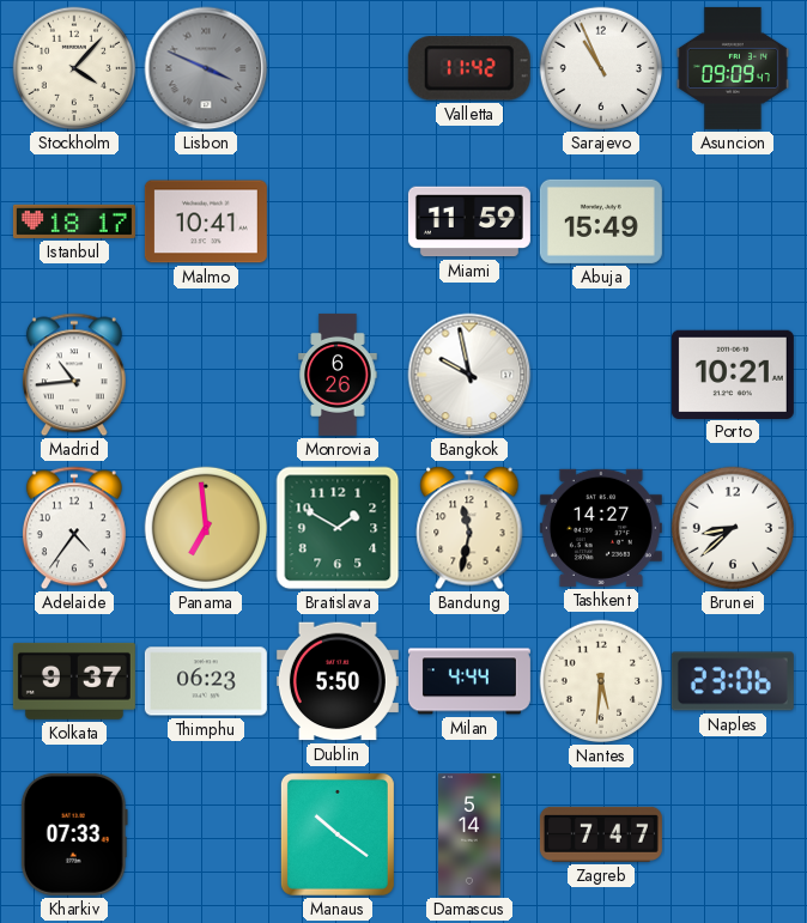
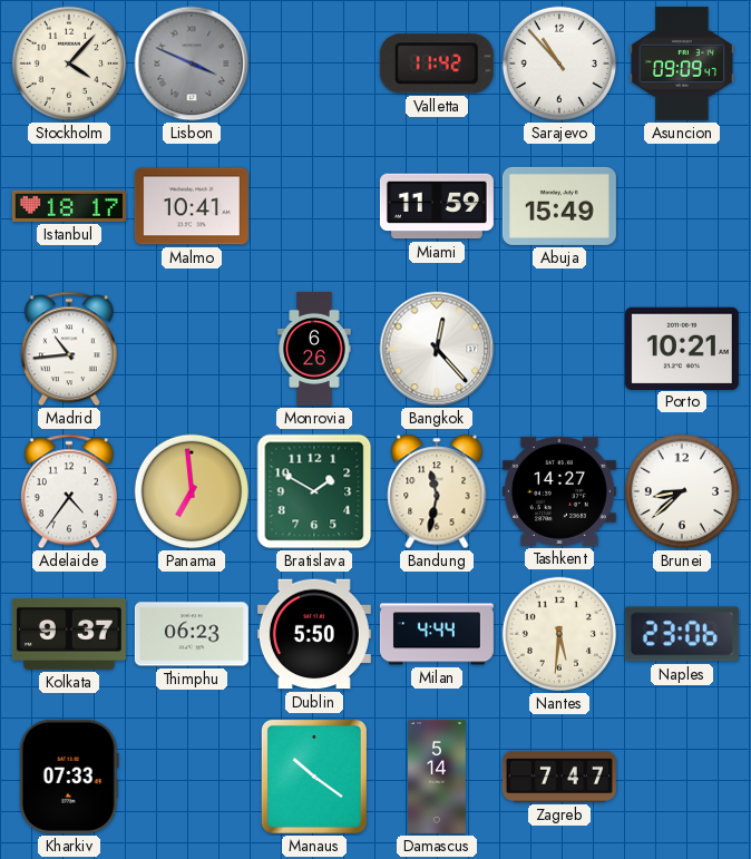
Sarajevo: 10:56 -> 10:53
Bangkok: 9:58 -> 12:23
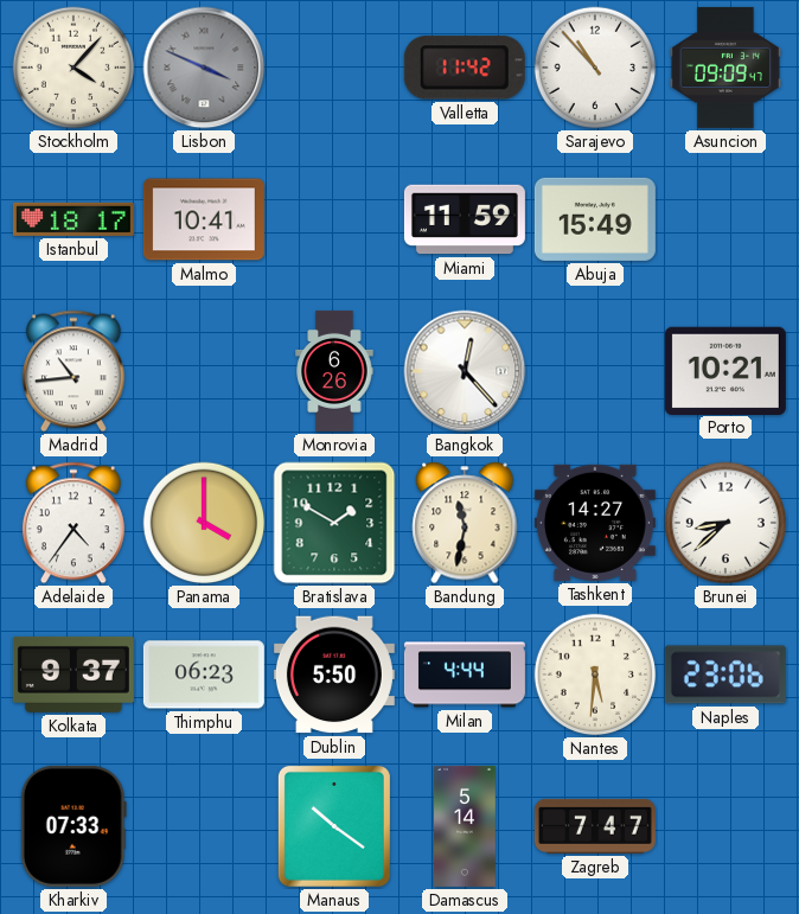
Panama: 6:59 -> 4:00
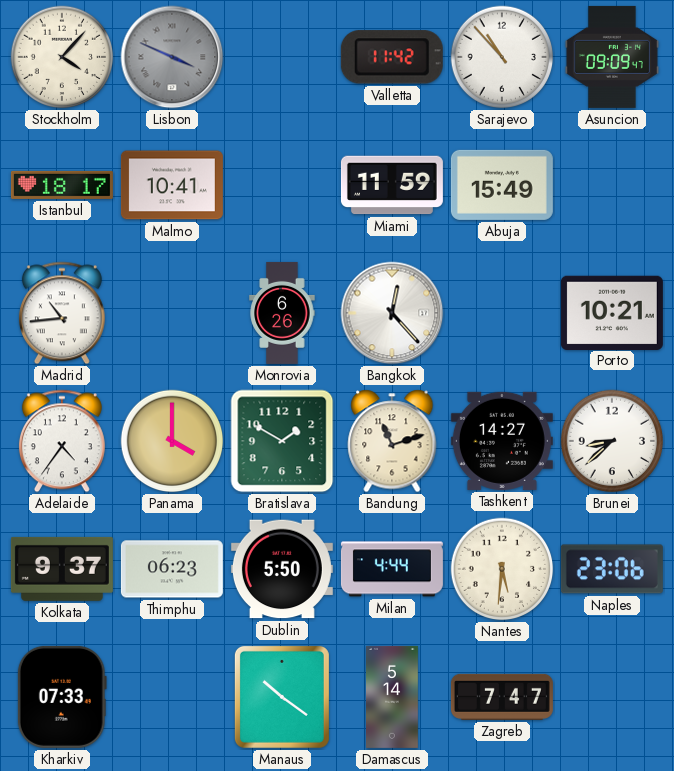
Bandung: 11:32 -> 11:12
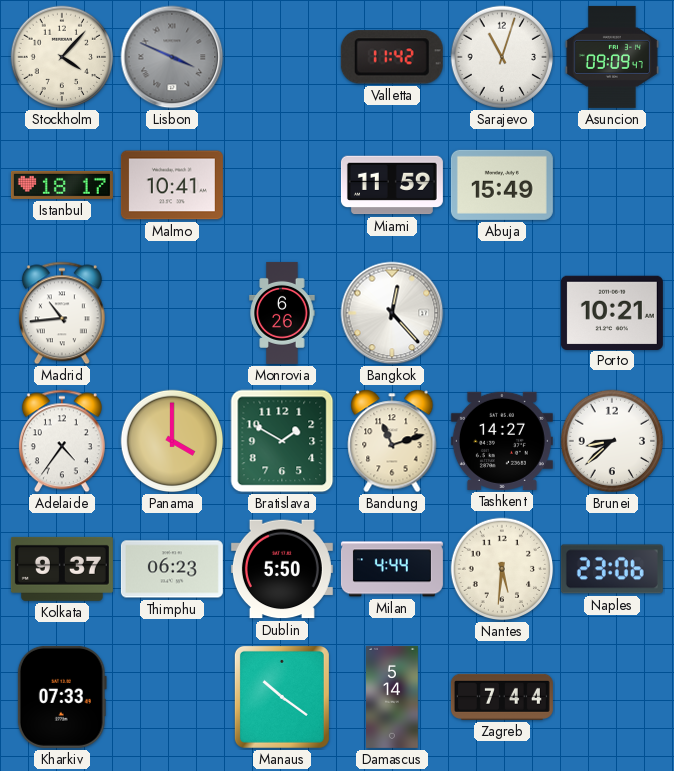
Sarajevo: 10:53 -> 11:03
Zagreb: 7:47 -> 7:44
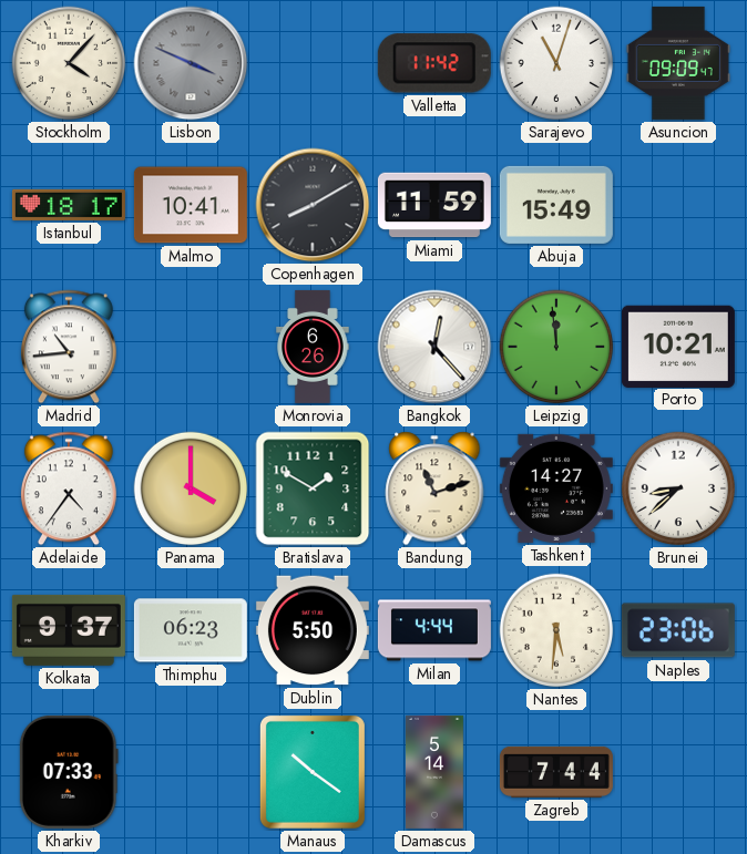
Copenhagen: none -> 8:10
Leipzig: none -> 11:59
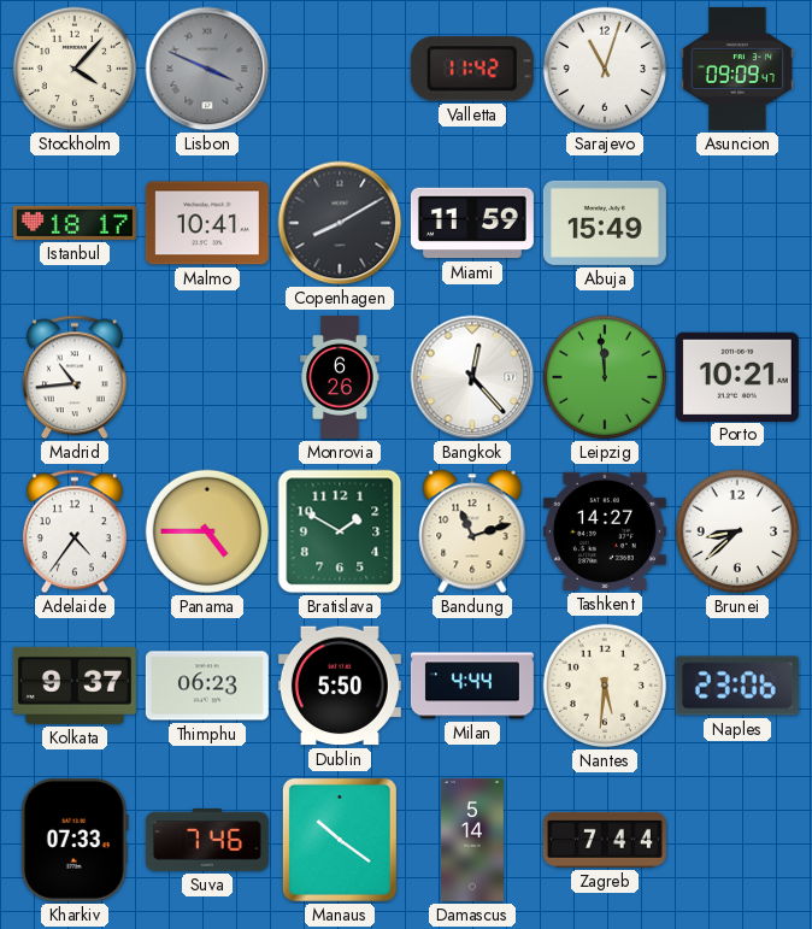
Panama: 4:00 -> 4:45
Suva: none -> 7:46
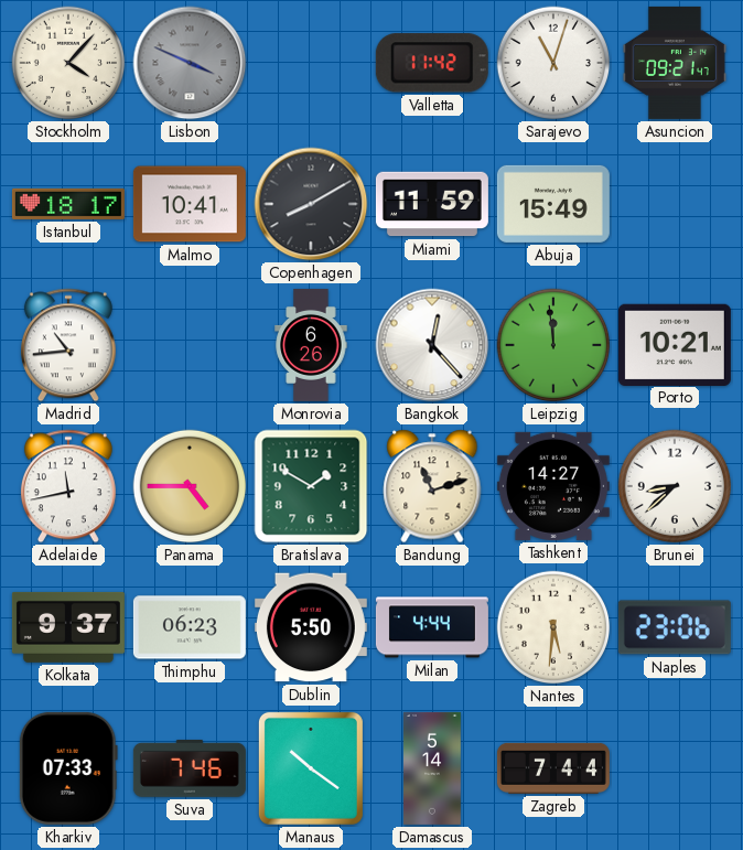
Asuncion: 09:09 -> 09:21
Adelaide: 4:36 -> 11:43
